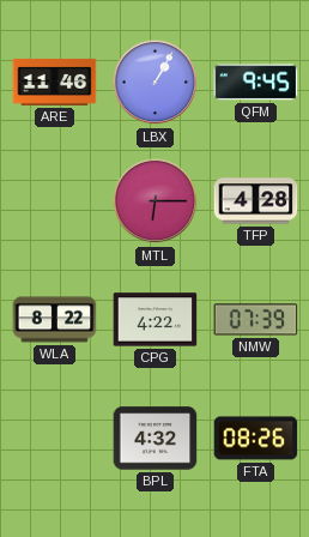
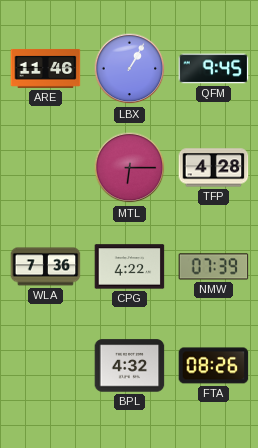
WLA: 8:22 -> 7:36
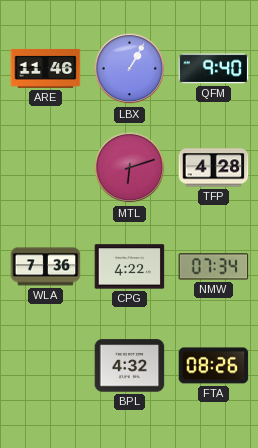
QFM: 9:45 -> 9:40
MTL: 6:15 -> 6:12
NMW: 07:39 -> 07:34
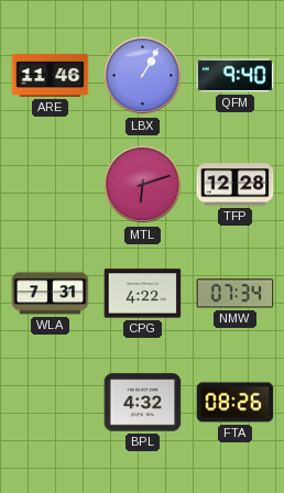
TFP: 4:28 -> 12:28
WLA: 7:36 -> 7:31
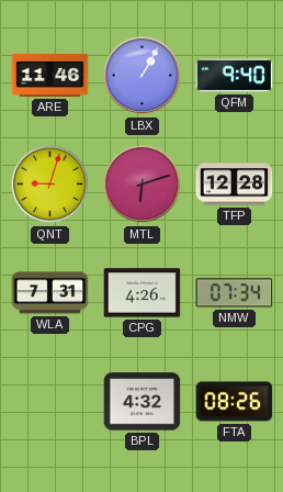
QNT: none -> 9:03
CPG: 4:22 -> 4:26
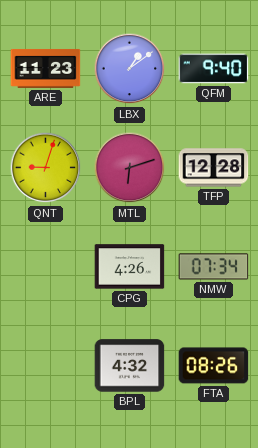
ARE: 11:46 -> 11:23
LBX: 1:05 -> 1:09
WLA: 7:31 -> none
